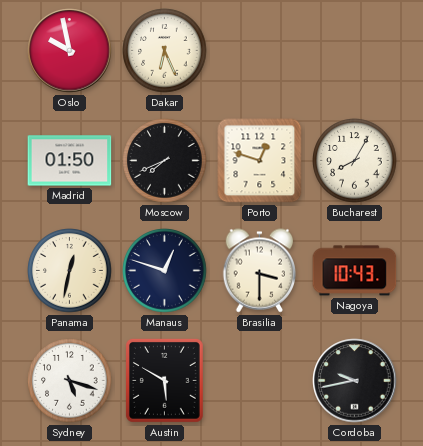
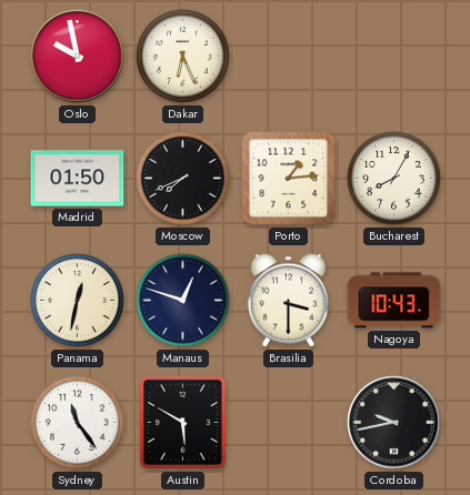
Porto: 12:48 -> 1:14
Sydney: 5:18 -> 11:24
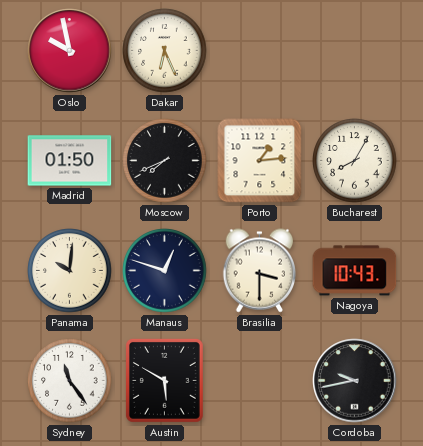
Panama: 12:32 -> 10:01
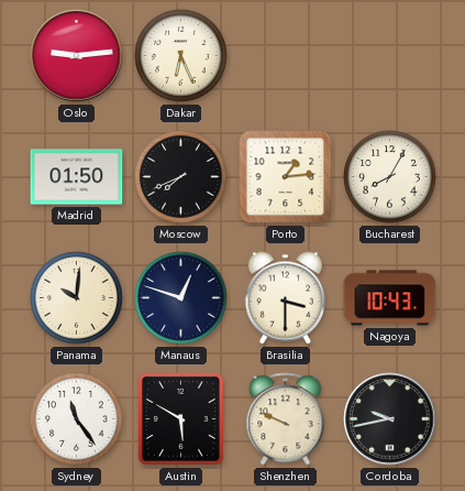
Oslo: 9:58 -> 9:14
Shenzhen: none -> 9:49
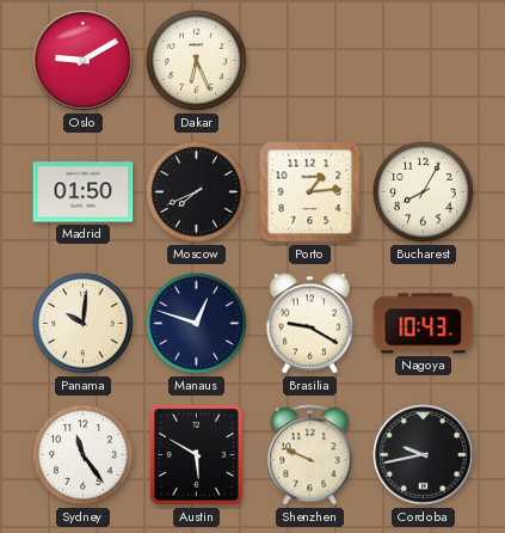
Oslo: 9:14 -> 9:10
Brasilia: 3:30 -> 9:20
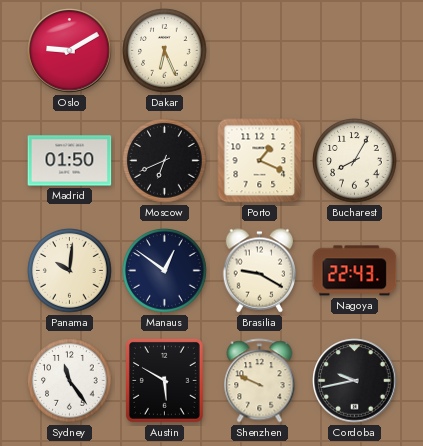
Moscow: 7:41 -> 6:41
Porto: 1:14 -> 1:19
Manaus: 12:48 -> 12:51
Nagoya: 10:43 -> 22:43
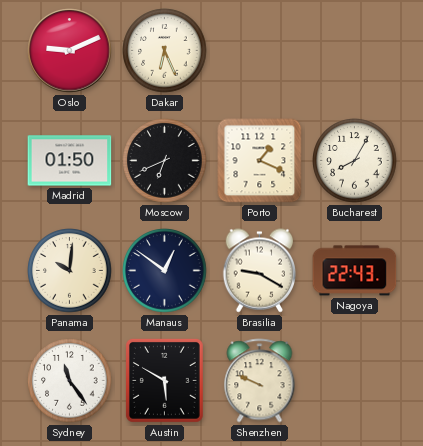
Oslo: 9:10 -> 9:11
Cordoba: 9:43 -> none
